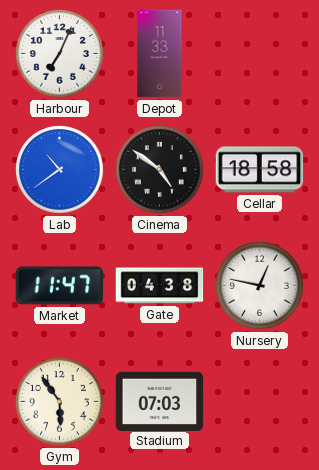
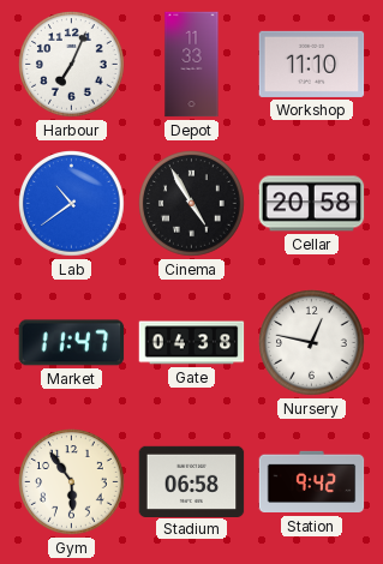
Workshop: none -> 11:10
Cinema: 4:51 -> 4:55
Cellar: 18:58 -> 20:58
Stadium: 07:03 -> 06:58
Station: none -> 9:42
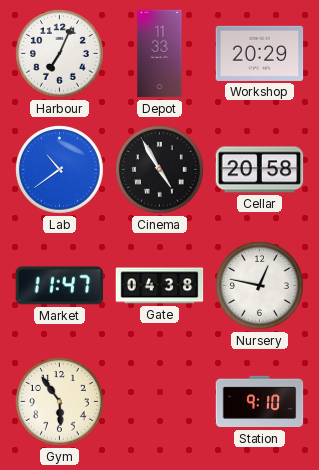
Workshop: 11:10 -> 20:29
Stadium: 06:58 -> none
Station: 9:42 -> 9:10
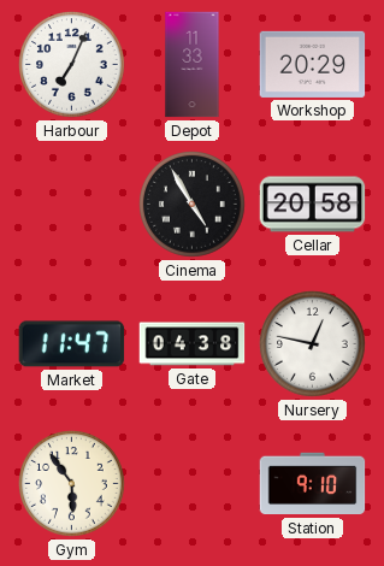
Lab: 10:39 -> none
